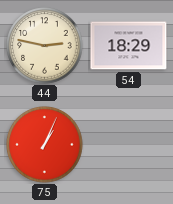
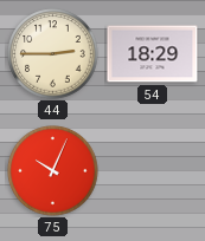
44: 2:47 -> 2:45
75: 1:04 -> 10:04
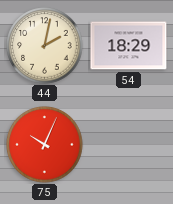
44: 2:45 -> 2:02
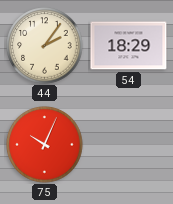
44: 2:02 -> 2:06
